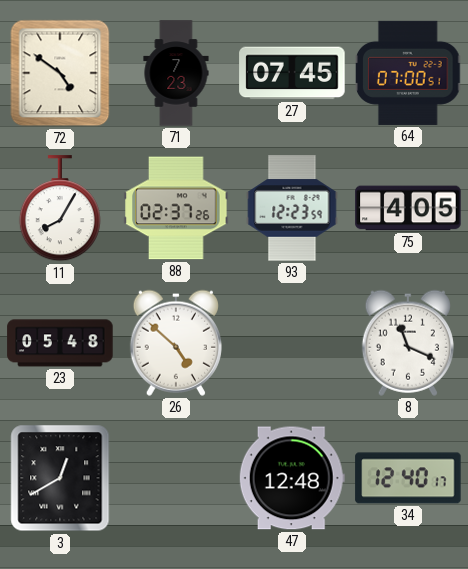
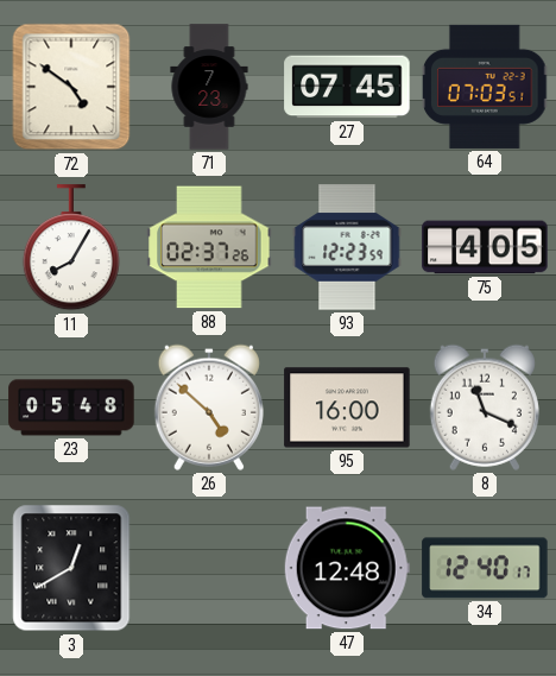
64: 07:00 -> 07:03
95: none -> 16:00
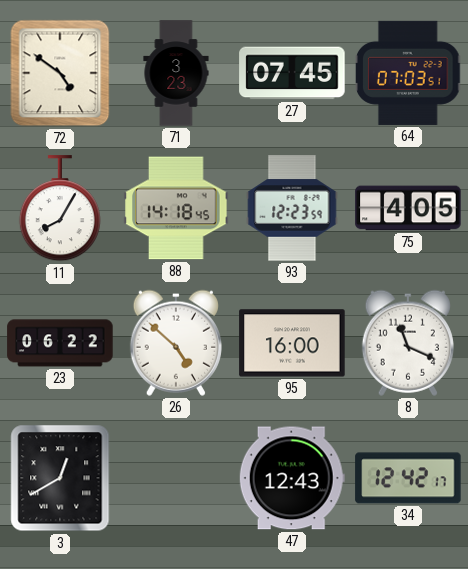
71: 7:23 -> 3:23
88: 02:37 -> 14:18
23: 05:48 -> 06:22
47: 12:48 -> 12:43
34: 12:40 -> 12:42
